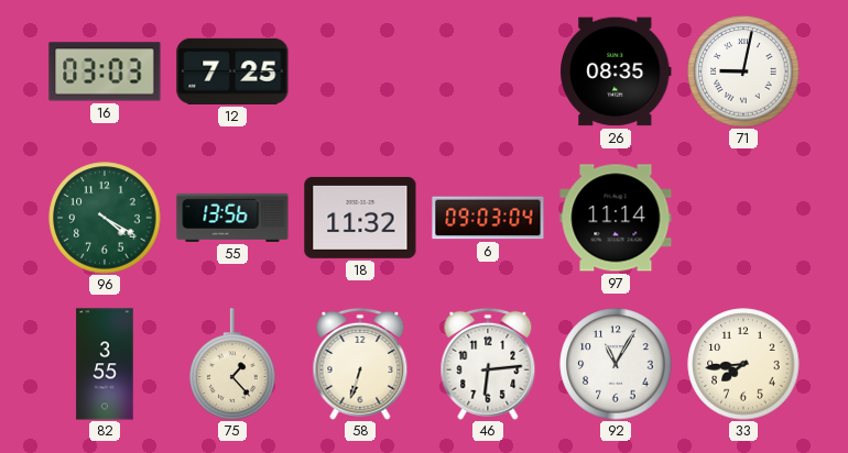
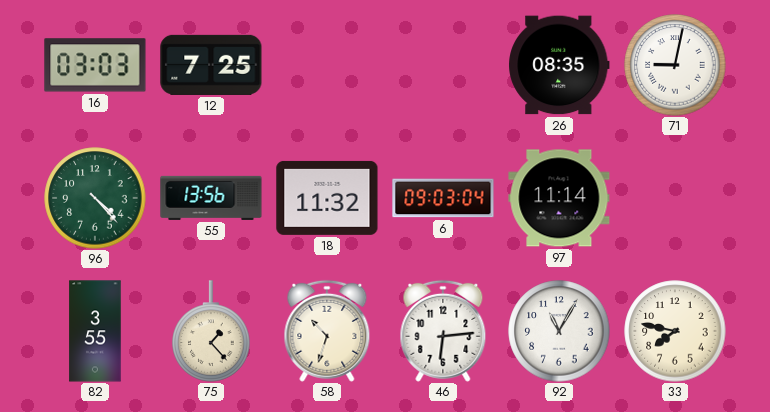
96: 4:20 -> 4:23
58: 6:33 -> 10:33
33: 7:44 -> 7:47
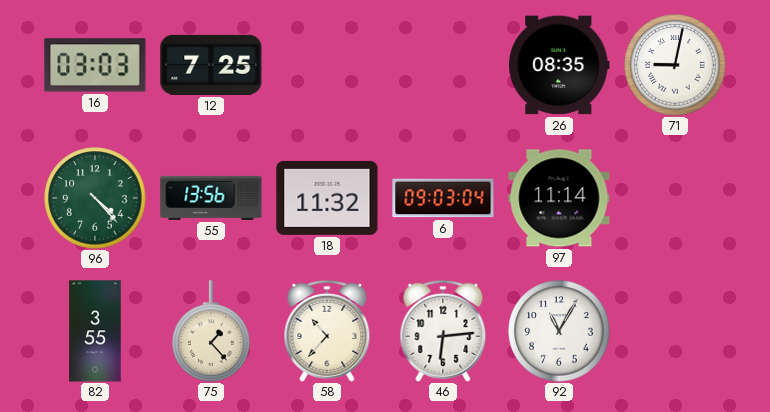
58: 10:33 -> 10:37
33: 7:47 -> none
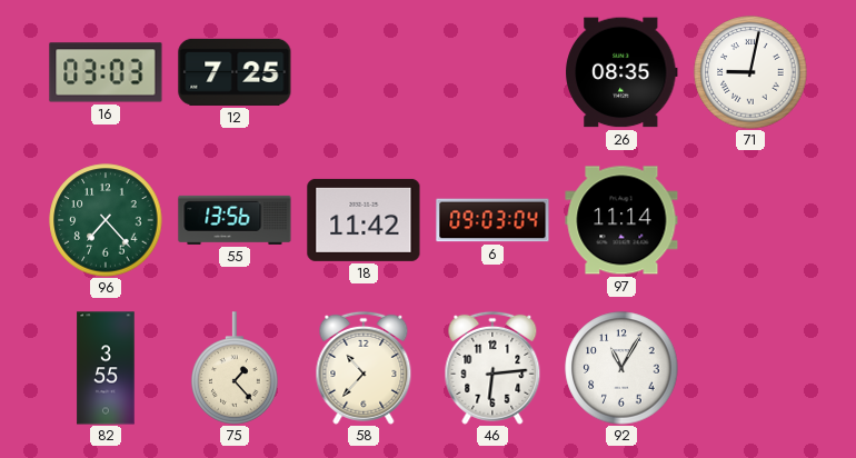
96: 4:23 -> 7:23
18: 11:32 -> 11:42
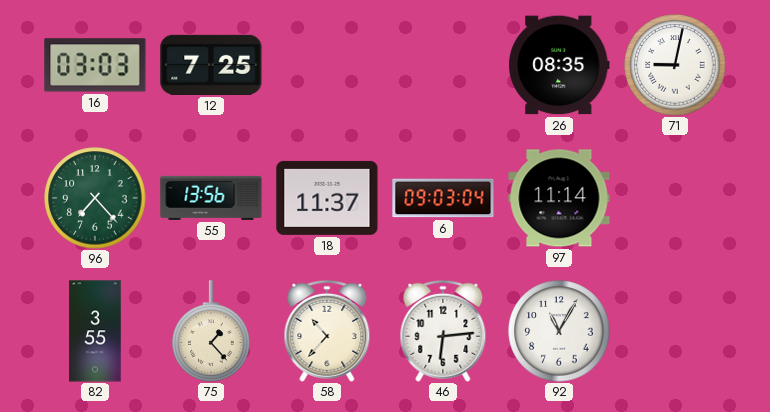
18: 11:42 -> 11:37
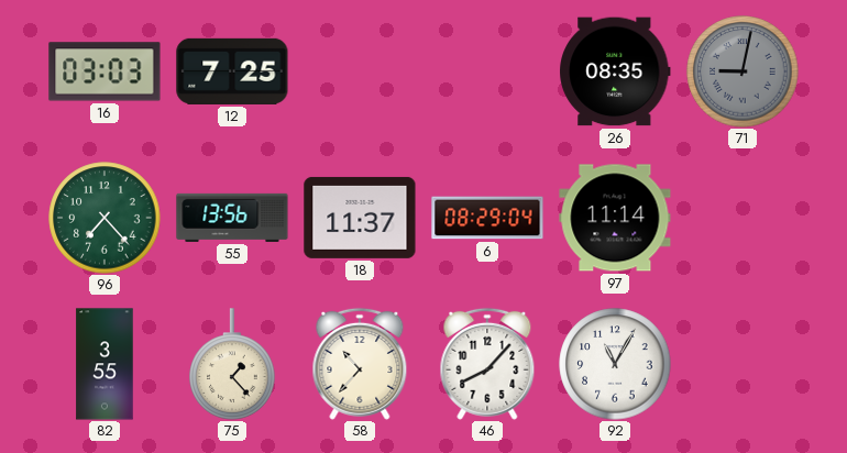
71 dial: white -> grey
6: 09:03 -> 08:29
46: 6:14 -> 8:07
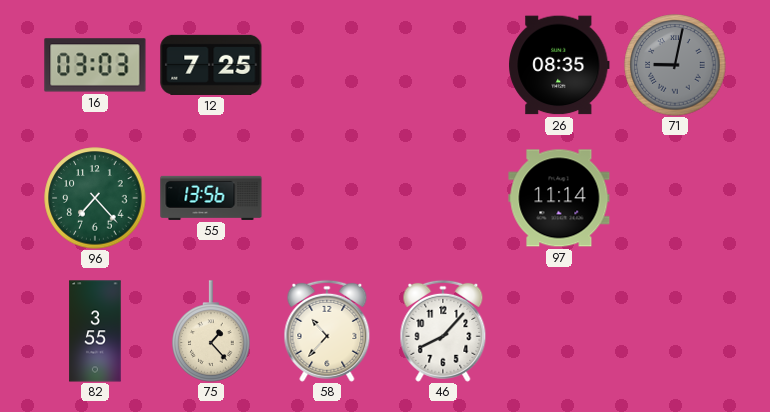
18: 11:37 -> none
6: 08:29 -> none
92: 11:05 -> none
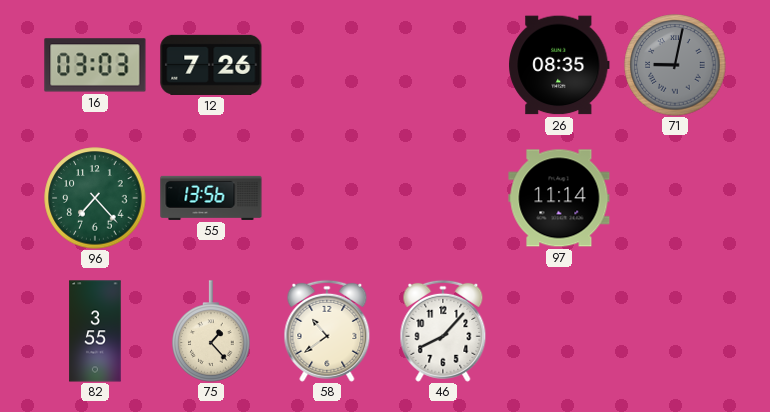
12: 7:25 -> 7:26
58: 10:37 -> 10:39
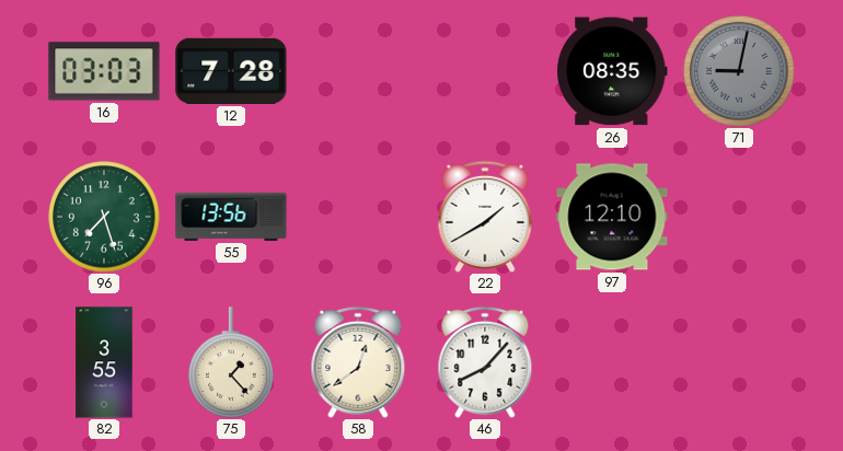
12: 7:26 -> 7:28
96: 7:23 -> 7:27
22: none -> 1:40
97: 11:14 -> 12:10
58: 10:39 -> 12:39
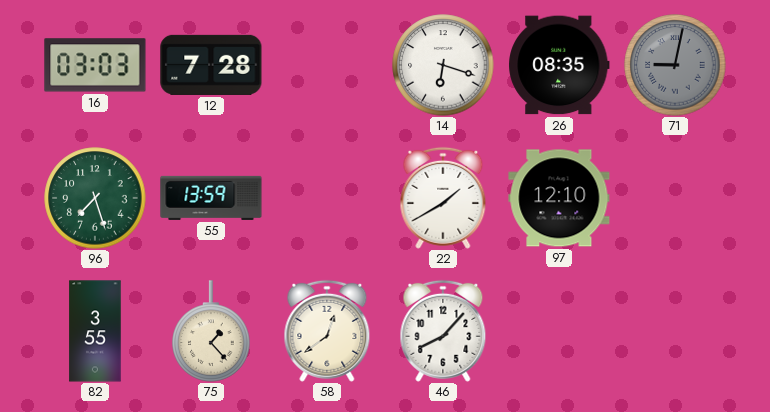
14: none -> 6:18
55: 13:56 -> 13:59
